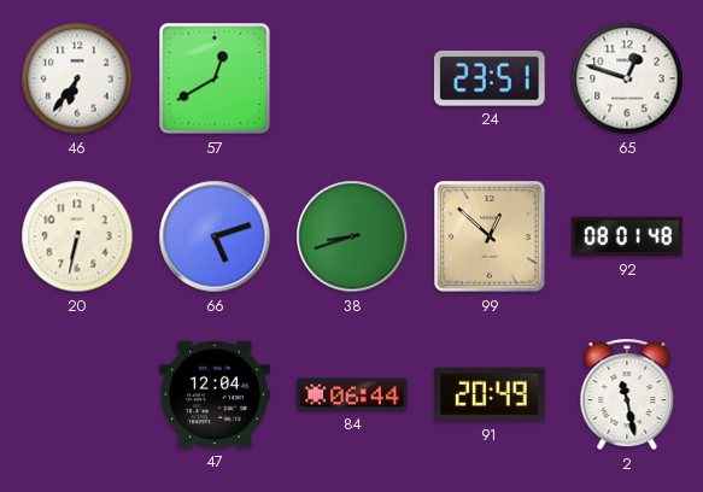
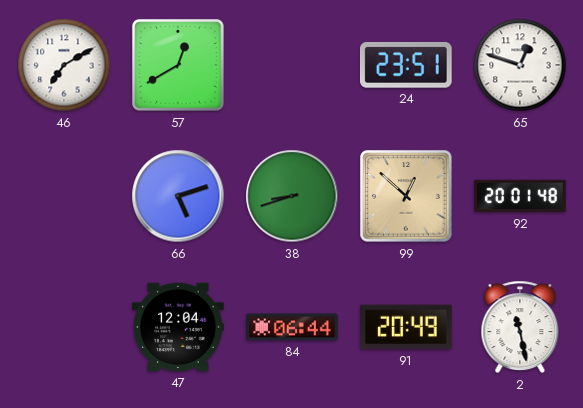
46: 6:36 -> 7:10
20: 6:32 -> none
92: 08:01 -> 20:01
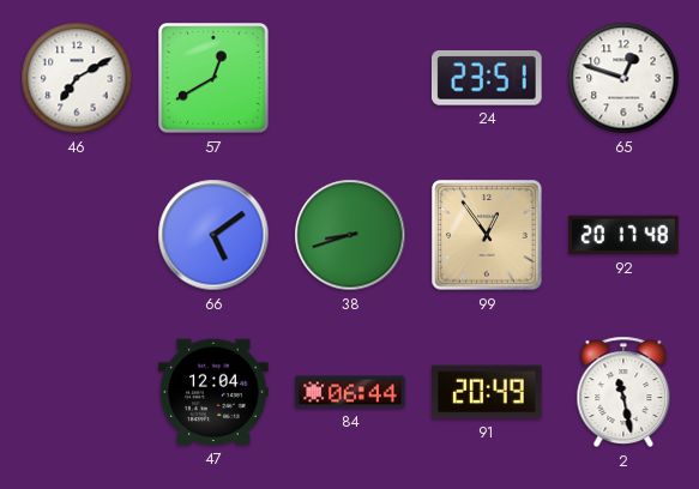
66: 5:12 -> 5:09
99: 12:52 -> 12:54
92: 20:01 -> 20:17
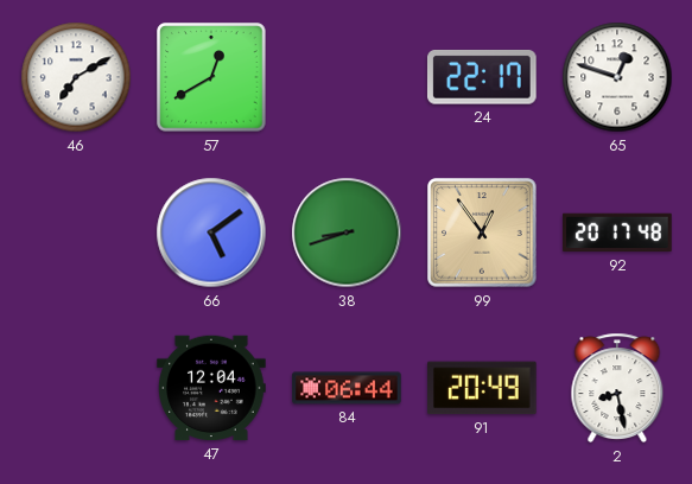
24: 23:51 -> 22:17
2: 11:28 -> 8:28
